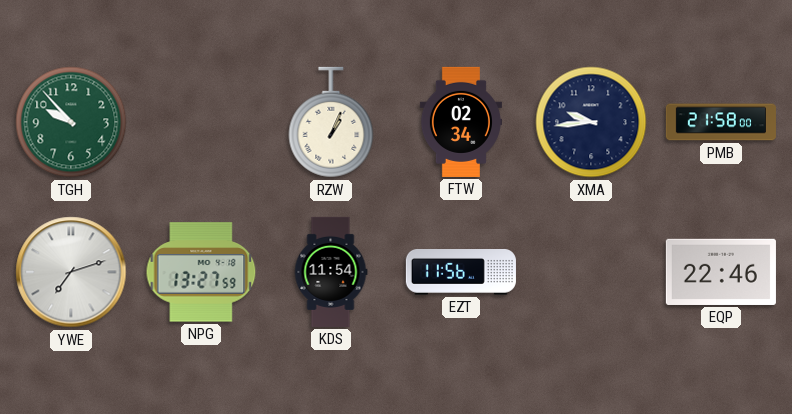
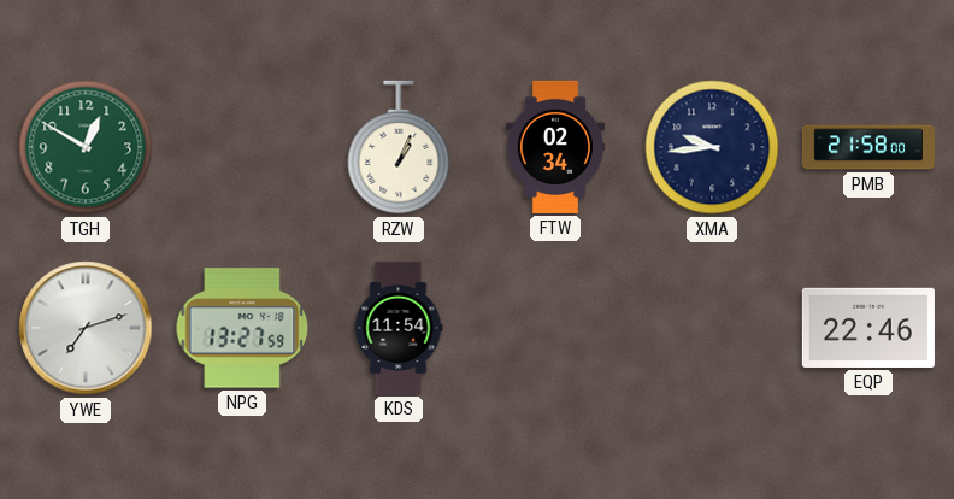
TGH: 9:53 -> 12:50
EZT: 11:56 -> none
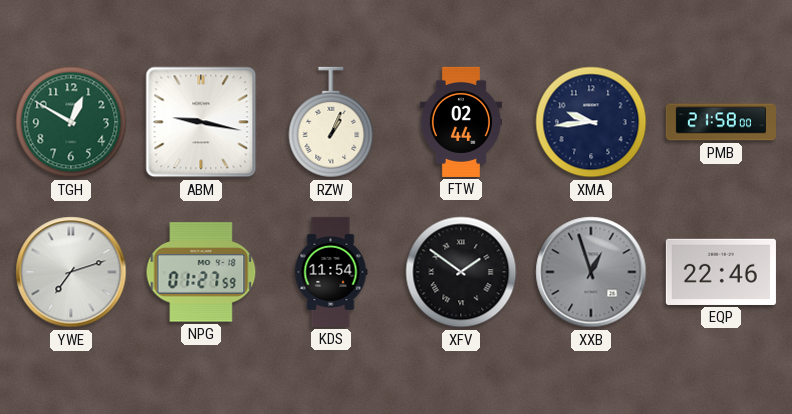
ABM: none -> 9:17
FTW: 02:34 -> 02:44
NPG: 13:27 -> 01:27
XFV: none -> 1:51
XXB: none -> 12:57
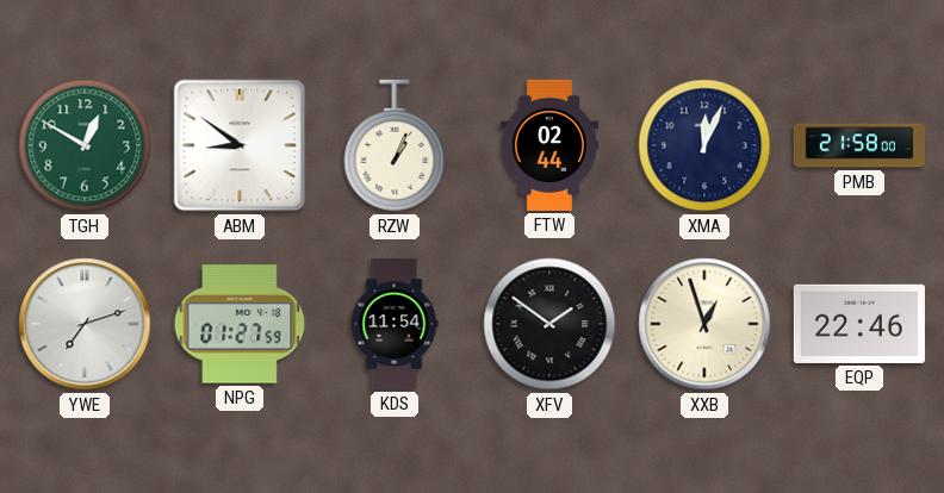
ABM: 9:17 -> 8:51
XMA: 9:44 -> 12:04
XXB dial: grey -> cream
